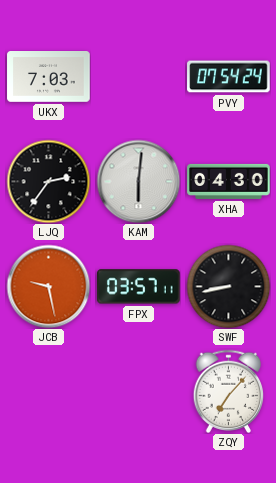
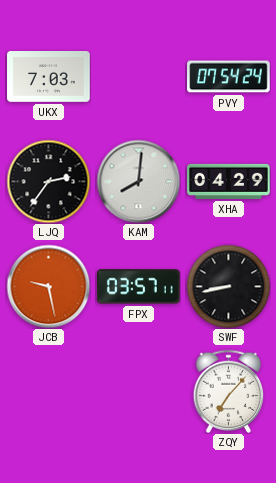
KAM: 6:01 -> 8:01
XHA: 04:30 -> 04:29
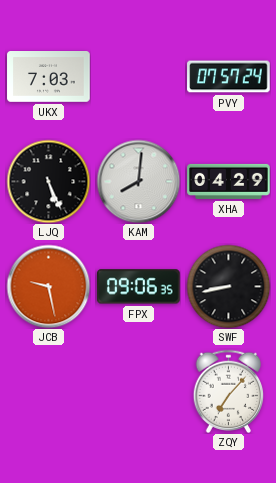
PVY: 07:54 -> 07:57
LJQ: 2:36 -> 5:26
FPX: 03:57 -> 09:06
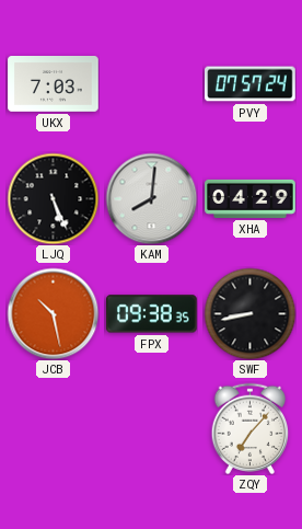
JCB: 9:28 -> 10:28
FPX: 09:06 -> 09:38
